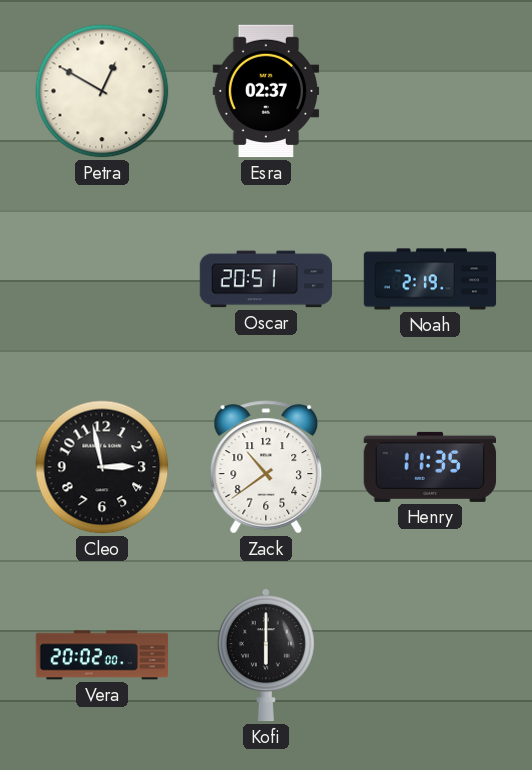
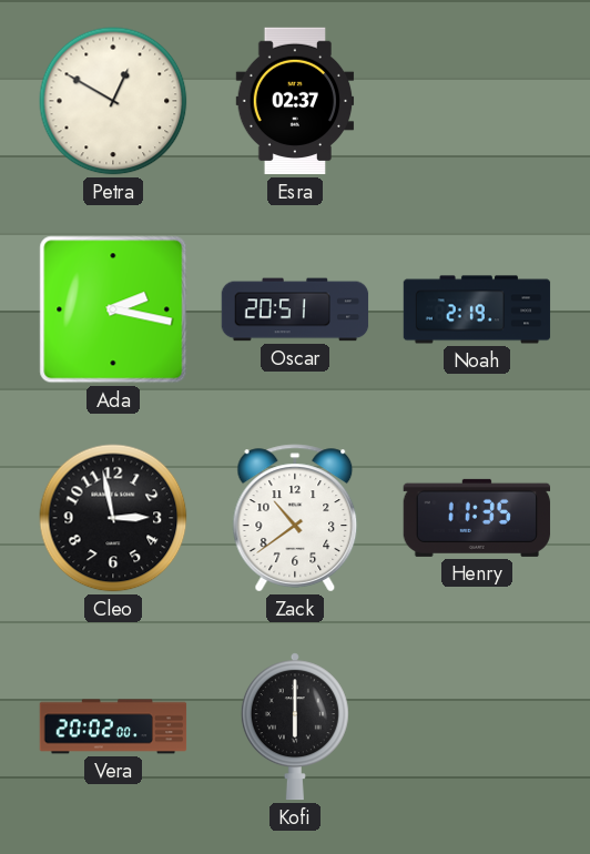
Ada: none -> 2:17
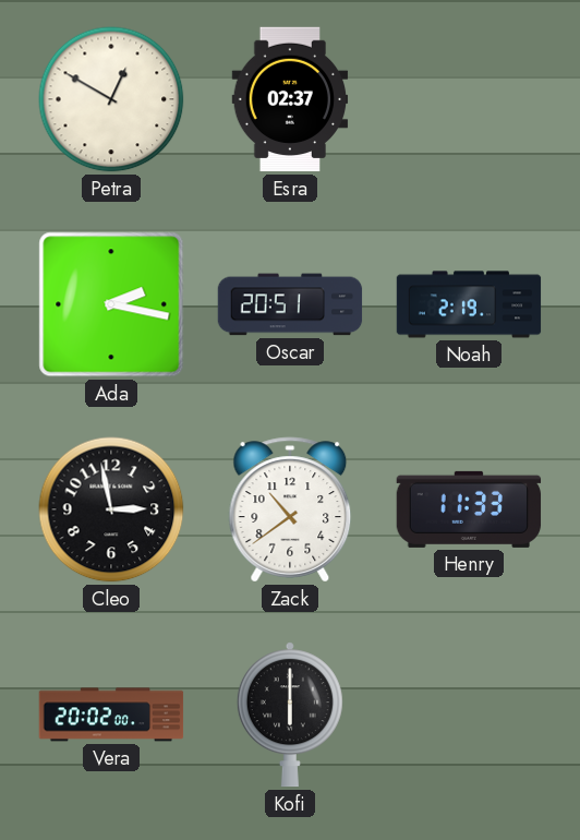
Henry: 11:35 -> 11:33
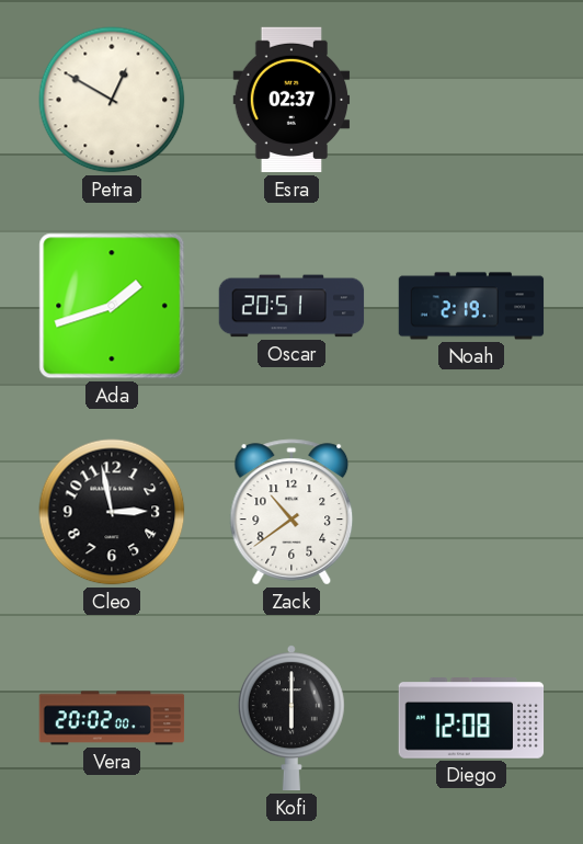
Ada: 2:17 -> 1:42
Henry: 11:33 -> none
Diego: none -> 12:08
